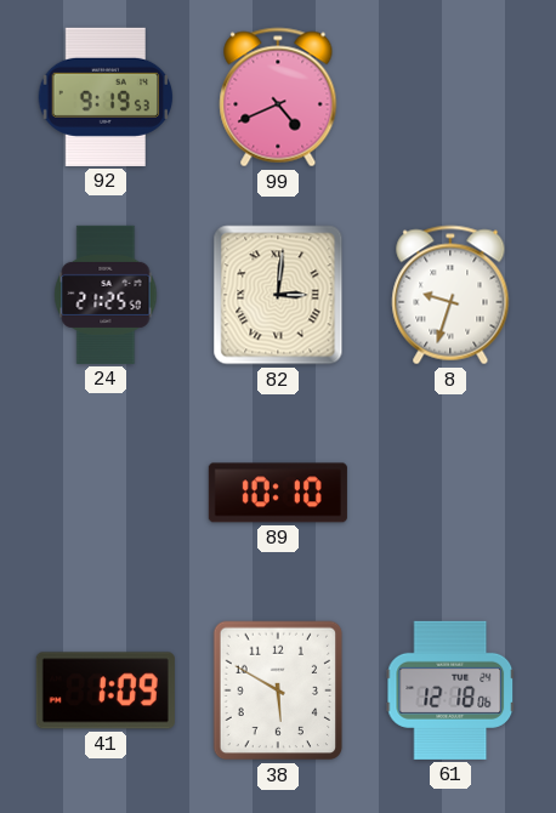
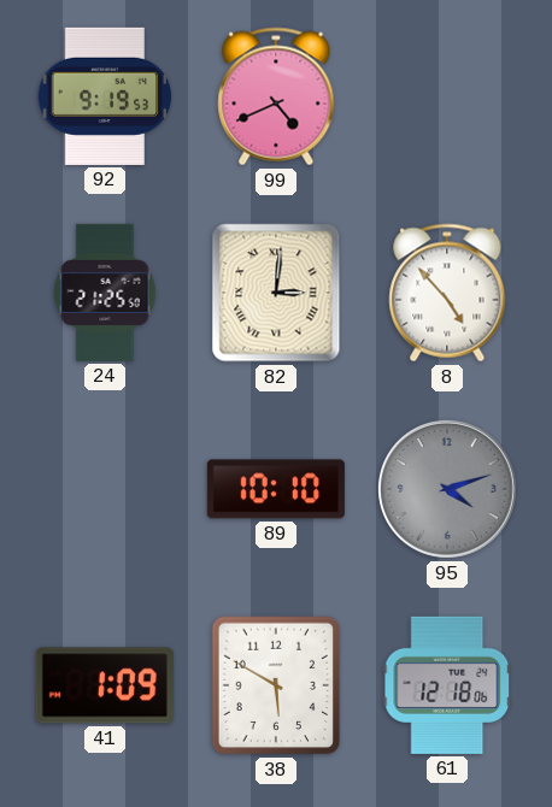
8: 9:33 -> 4:53
95: none -> 4:12
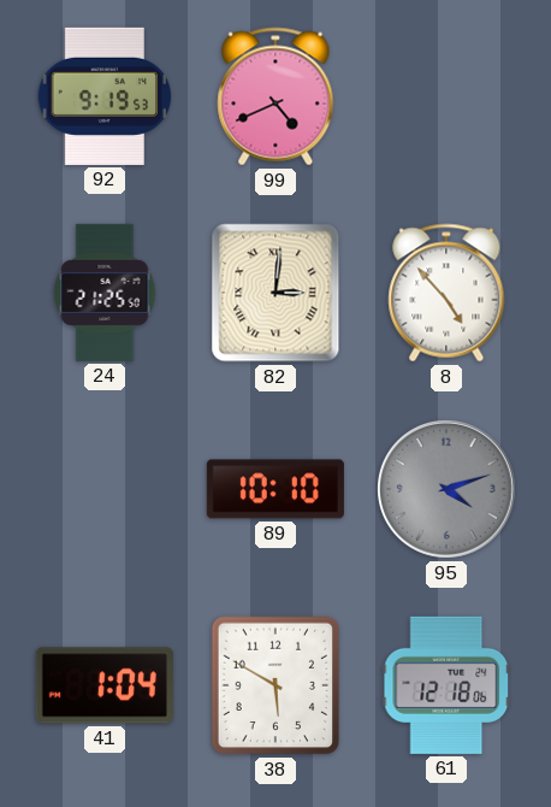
41: 1:09 -> 1:04
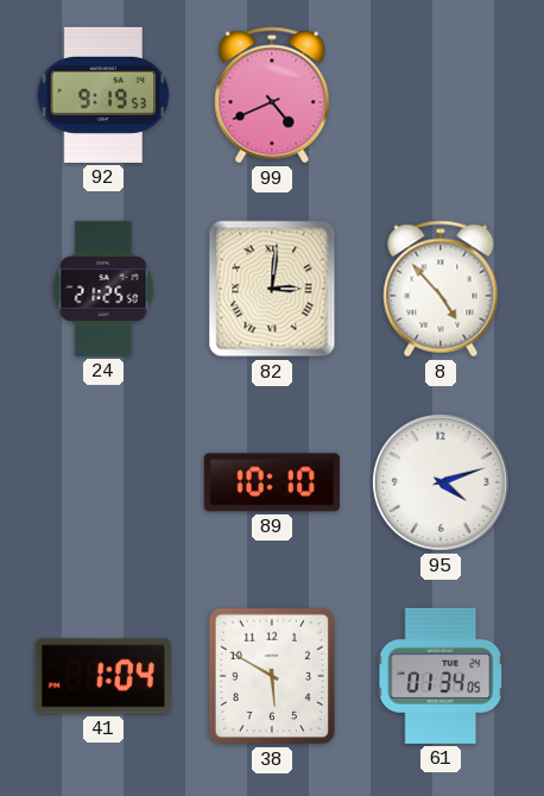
95 dial: grey -> white
61: 12:18 -> 01:34
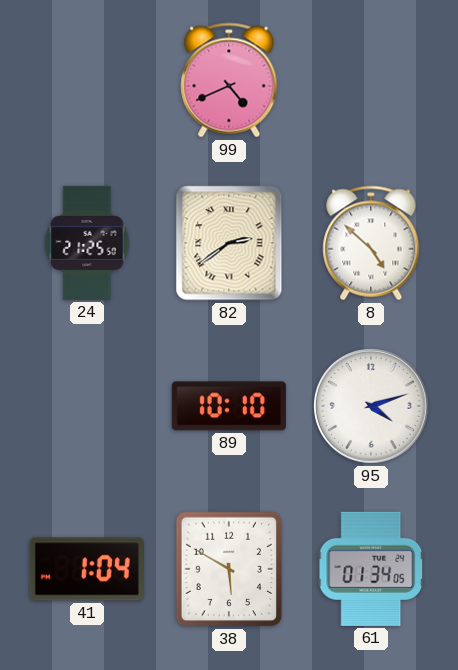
92: 9:19 -> none
82: 3:01 -> 2:39
8: 4:53 -> 4:52
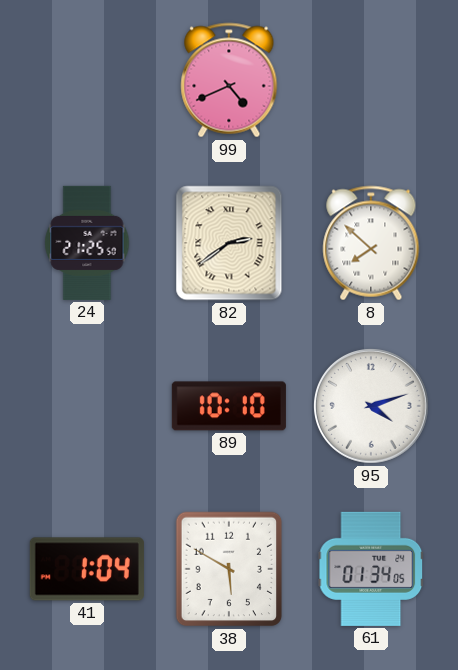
8: 4:52 -> 7:52
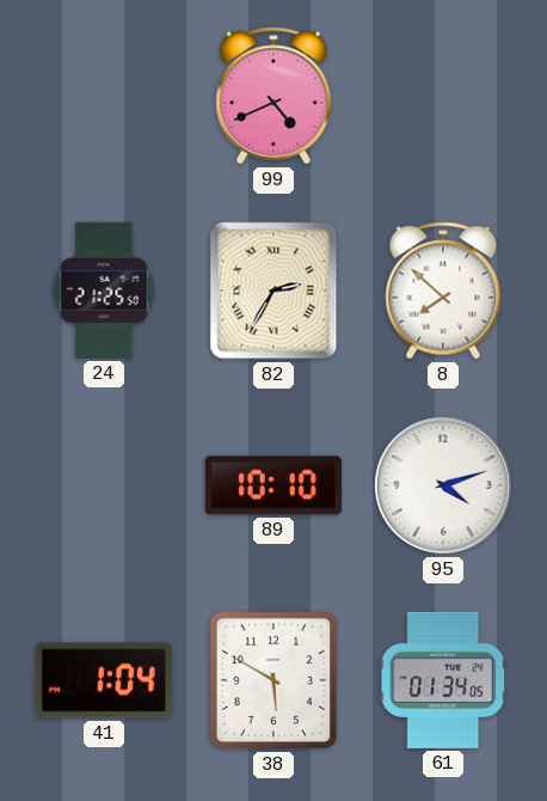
82: 2:39 -> 2:35
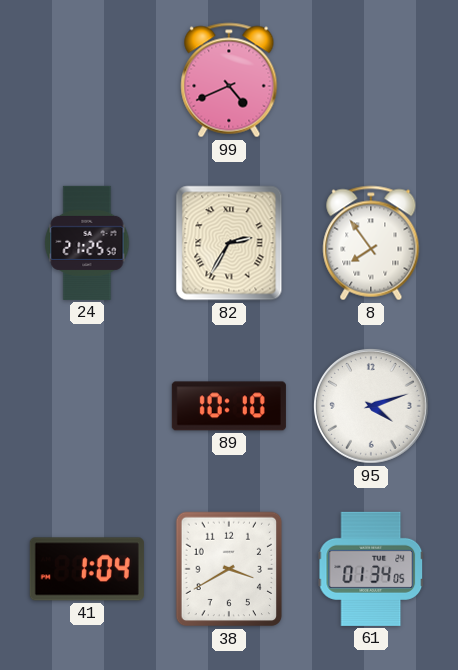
8: 7:52 -> 7:54
38: 5:50 -> 3:40
